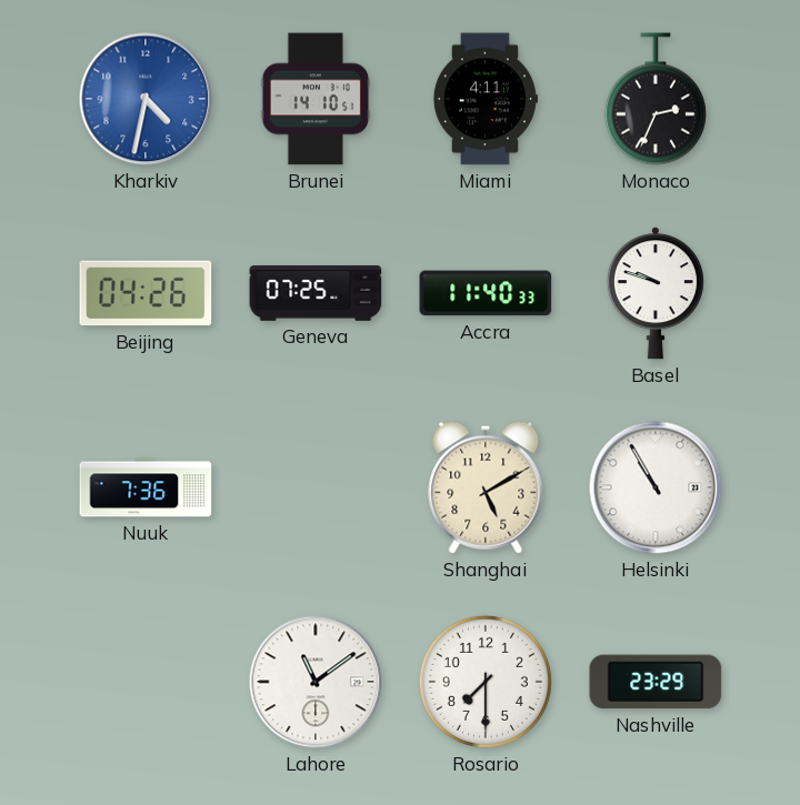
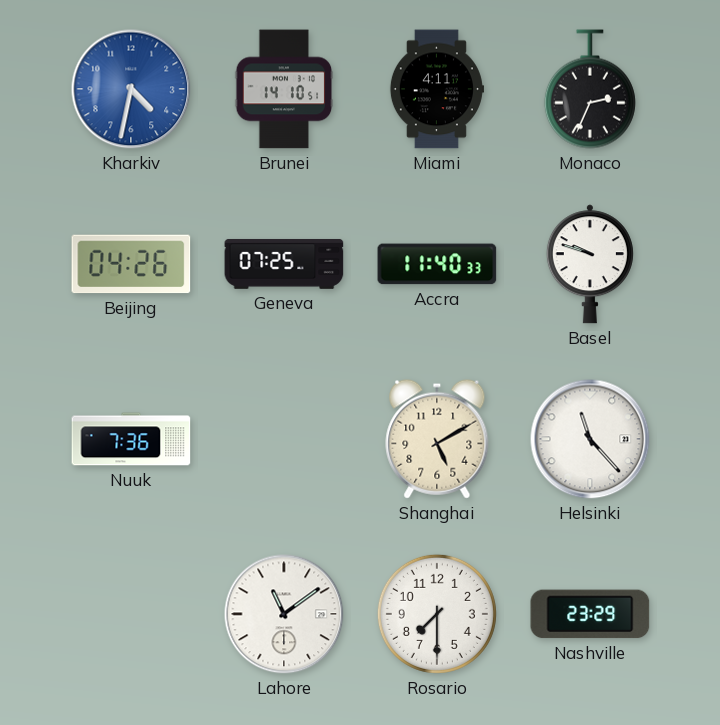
Helsinki: 10:55 -> 11:23
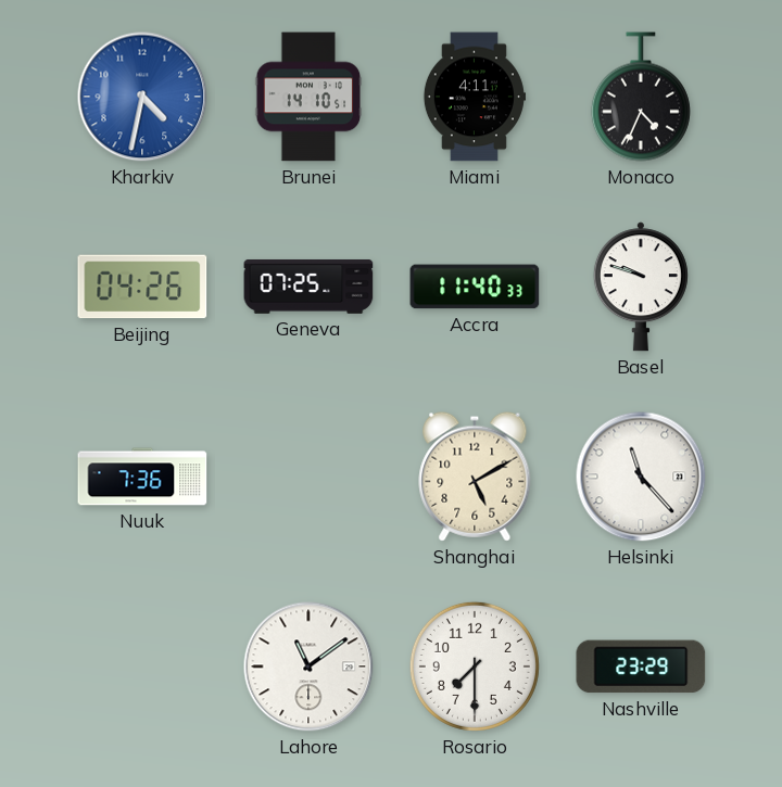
Monaco: 2:34 -> 4:34
